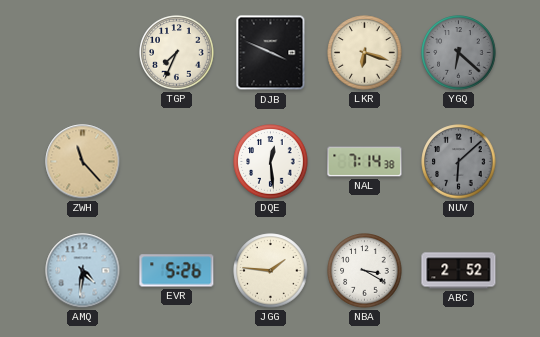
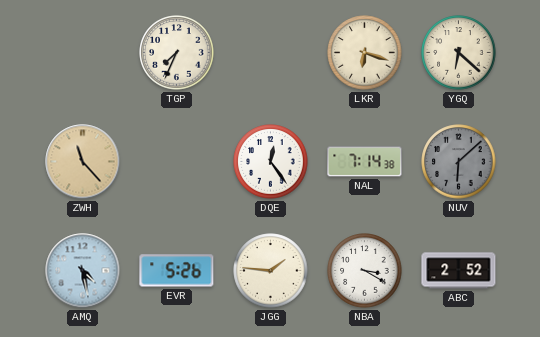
DJB: 3:49 -> none
YGQ dial: grey -> cream
DQE: 12:29 -> 12:24
AMQ: 4:31 -> 4:28
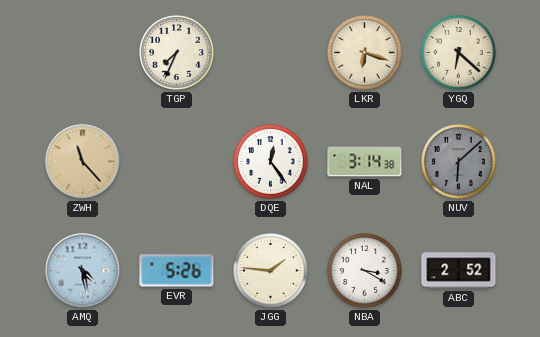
NAL: 7:14 -> 3:14
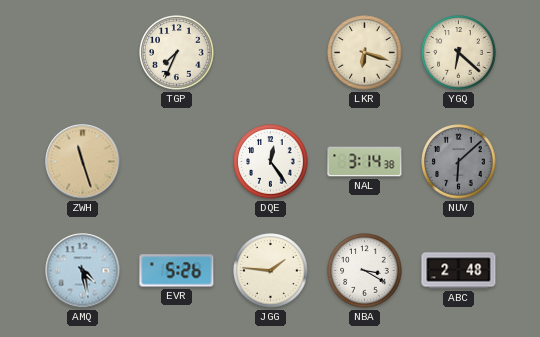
ZWH: 11:23 -> 11:27
ABC: 2:52 -> 2:48
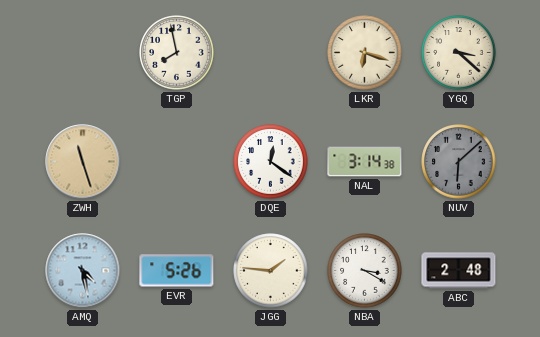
TGP: 7:34 -> 7:58
YGQ: 6:22 -> 3:22
DQE: 12:24 -> 12:21
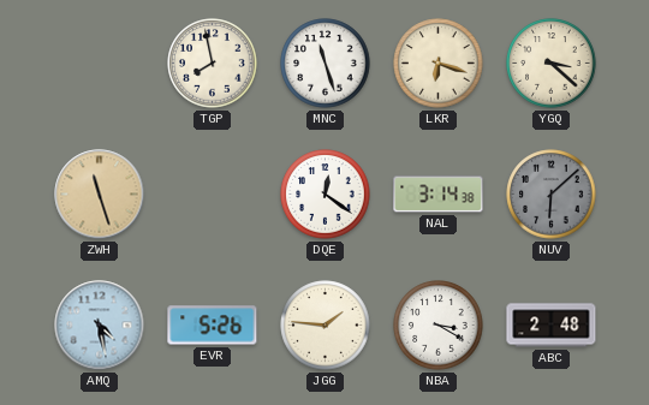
MNC: none -> 11:27
